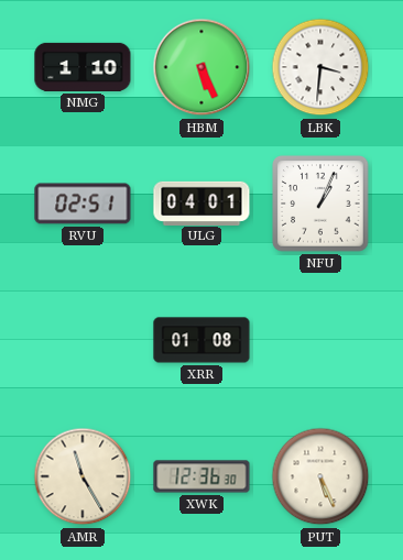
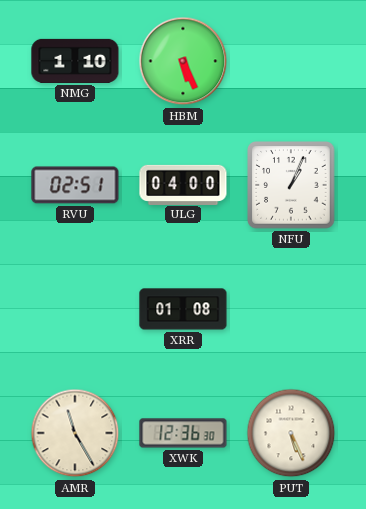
LBK: 3:31 -> none
ULG: 04:01 -> 04:00
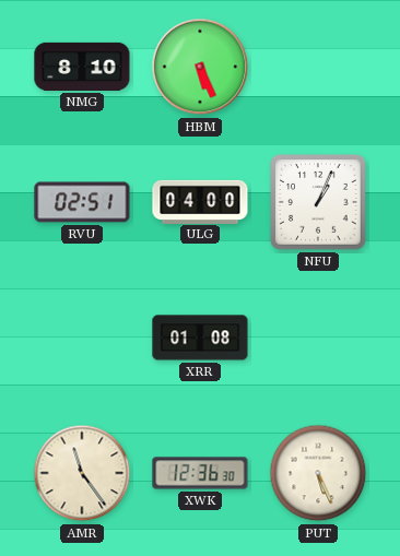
NMG: 1:10 -> 8:10
AMR: 11:25 -> 11:24
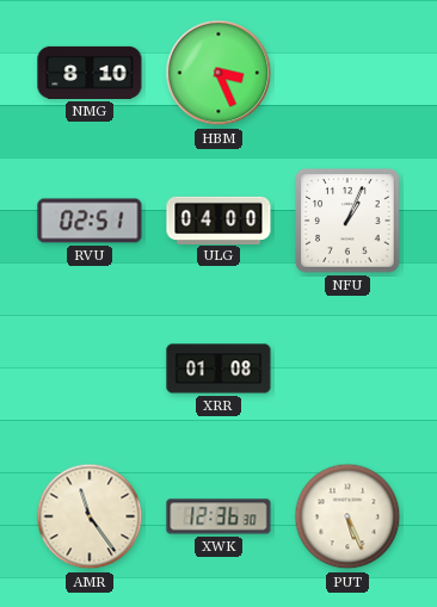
HBM: 5:26 -> 3:26
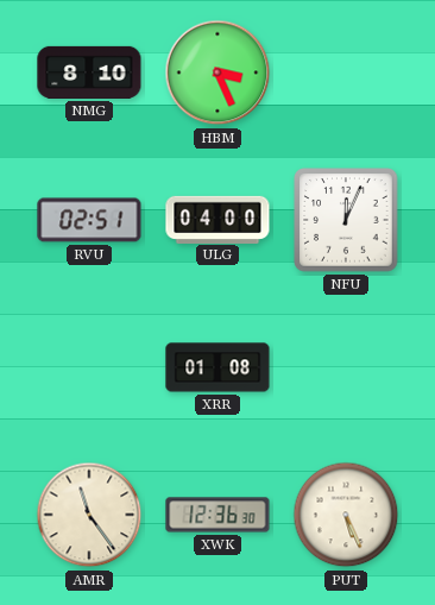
NFU: 1:04 -> 12:04
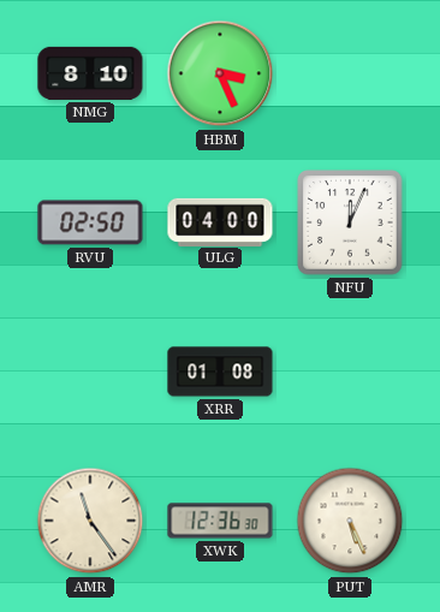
RVU: 02:51 -> 02:50
